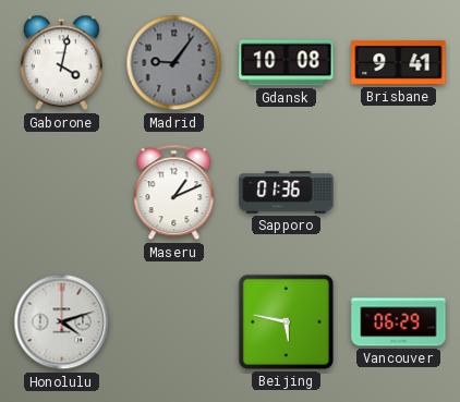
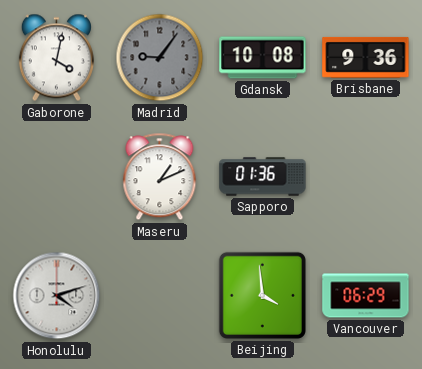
Brisbane: 9:41 -> 9:36
Beijing: 5:47 -> 3:59
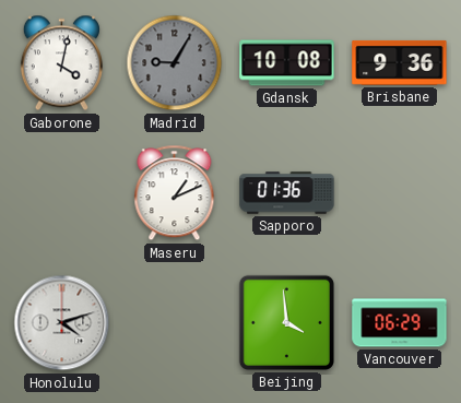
Madrid: 9:06 -> 9:05
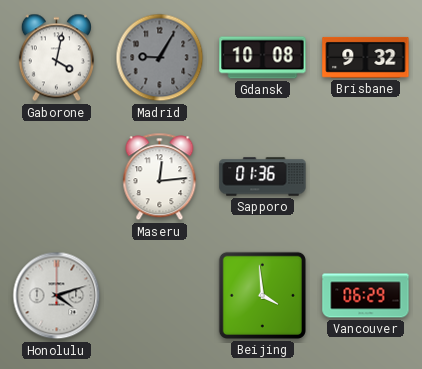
Brisbane: 9:36 -> 9:32
Maseru: 1:11 -> 12:14
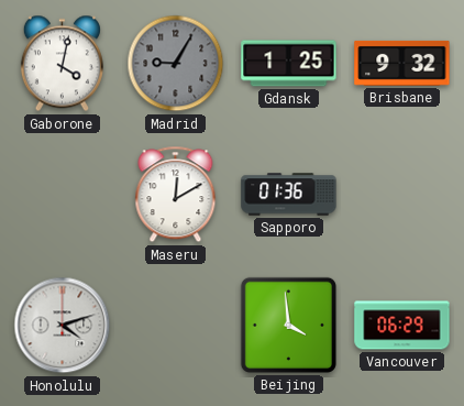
Gdansk: 10:08 -> 1:25
Maseru: 12:14 -> 12:10
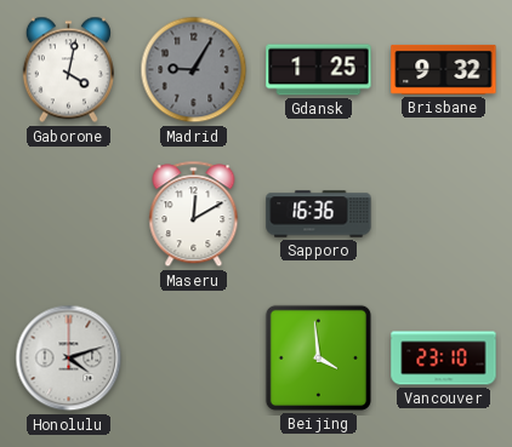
Sapporo: 01:36 -> 16:36
Vancouver: 06:29 -> 23:10
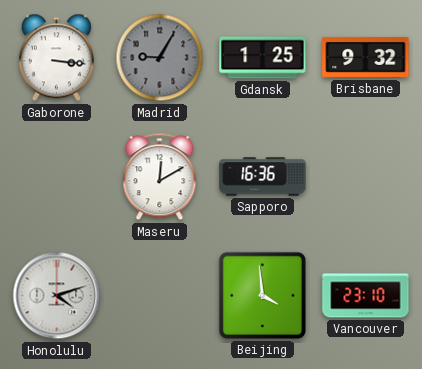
Gaborone: 4:02 -> 3:16
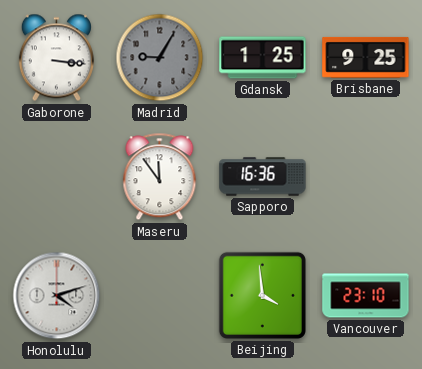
Brisbane: 9:32 -> 9:25
Maseru: 12:10 -> 11:54
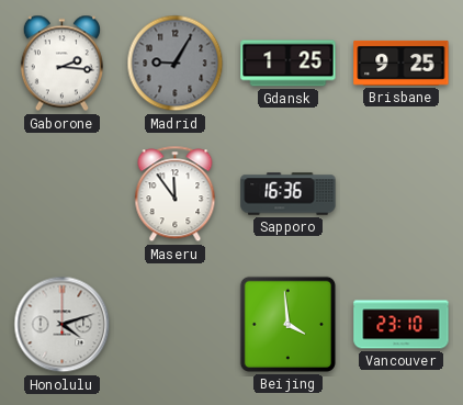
Gaborone: 3:16 -> 2:16
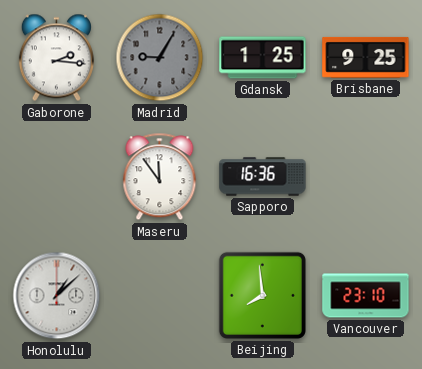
Honolulu: 4:12 -> 1:08
Beijing: 3:59 -> 7:59
